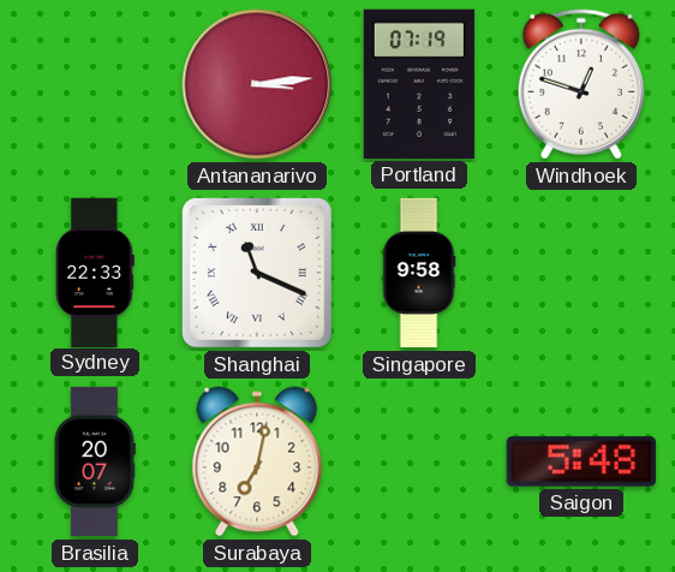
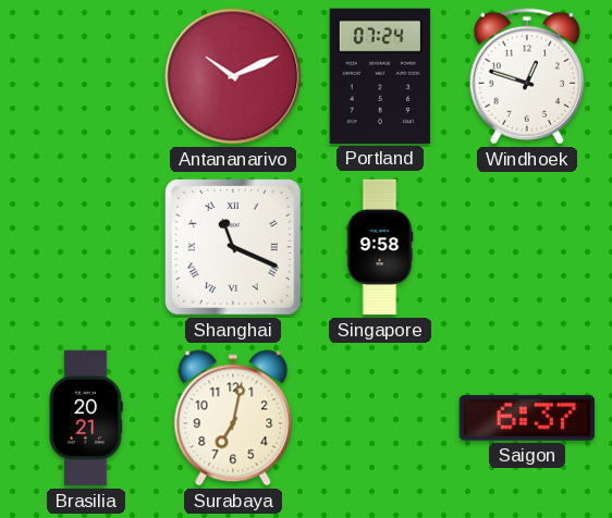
Antananarivo: 3:14 -> 10:11
Portland: 07:19 -> 07:24
Sydney: 22:33 -> none
Brasilia: 20:07 -> 20:21
Saigon: 5:48 -> 6:37
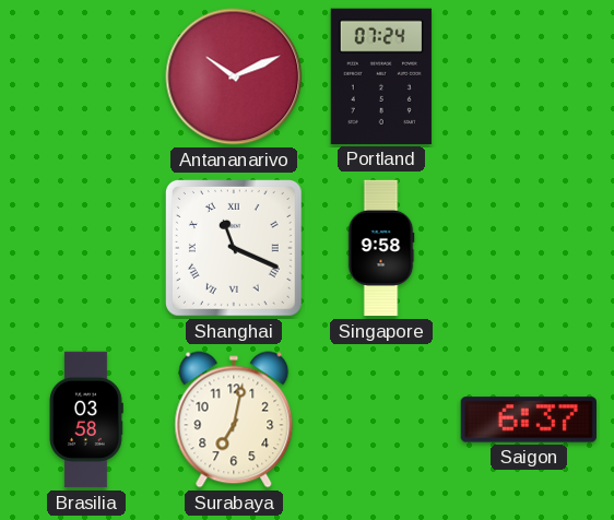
Windhoek: 12:48 -> none
Brasilia: 20:21 -> 03:58
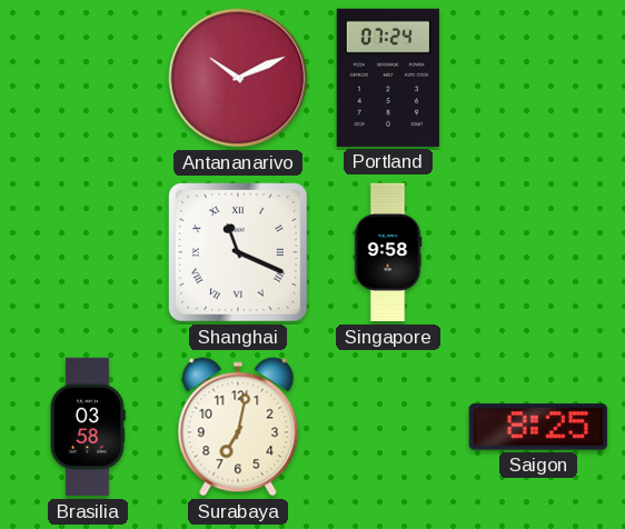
Saigon: 6:37 -> 8:25
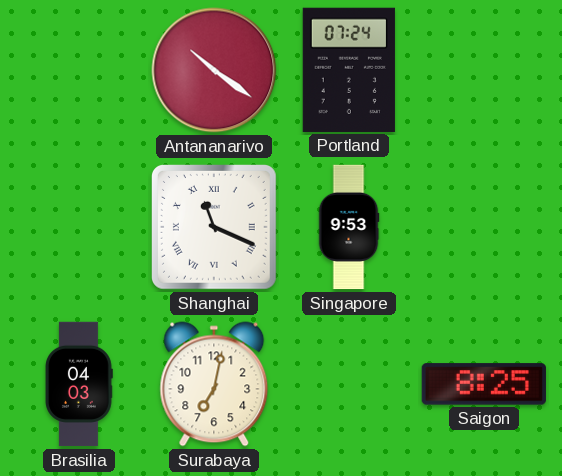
Antananarivo: 10:11 -> 10:21
Singapore: 9:58 -> 9:53
Brasilia: 03:58 -> 04:03
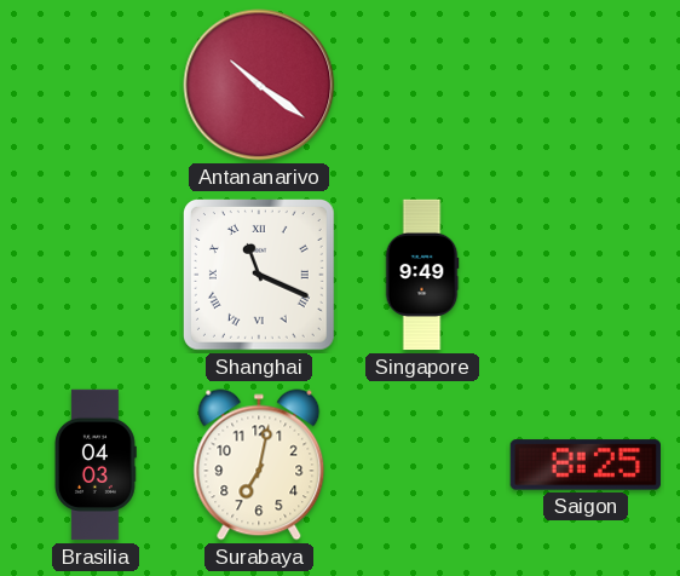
Portland: 07:24 -> none
Singapore: 9:53 -> 9:49
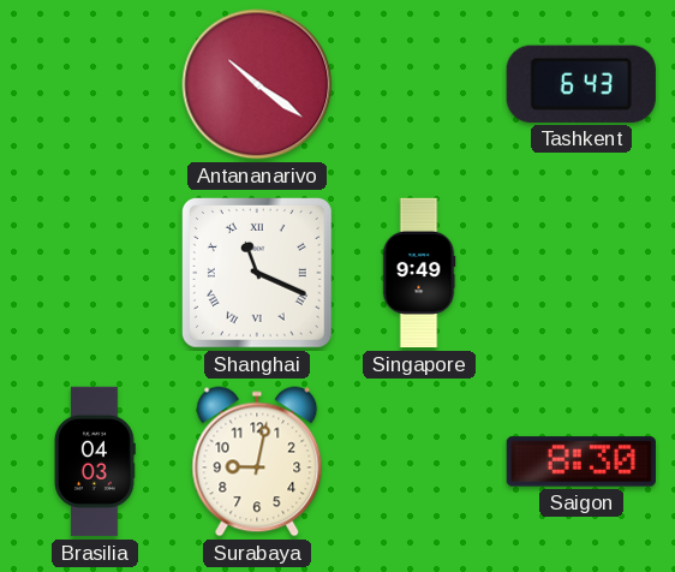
Tashkent: none -> 6:43
Surabaya: 7:02 -> 9:02
Saigon: 8:25 -> 8:30
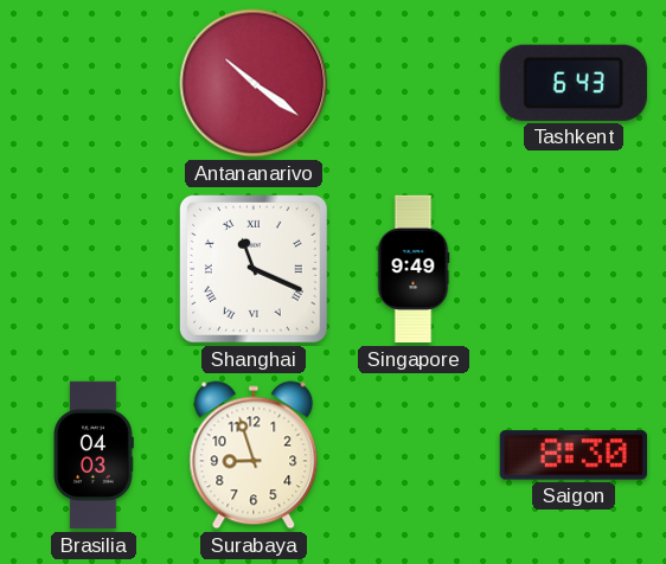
Surabaya: 9:02 -> 8:57
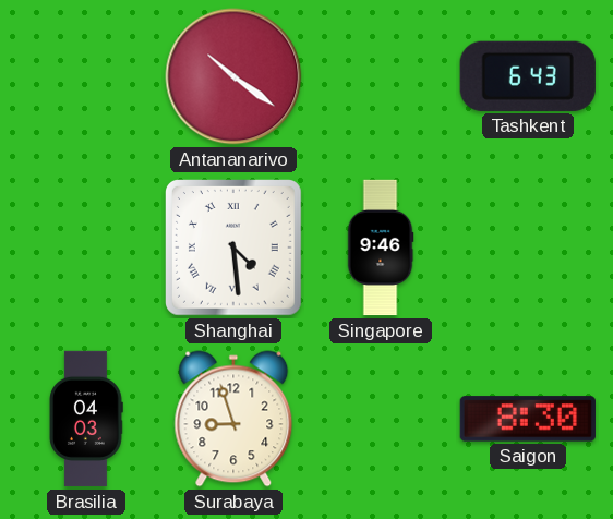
Shanghai: 11:19 -> 4:29
Singapore: 9:49 -> 9:46
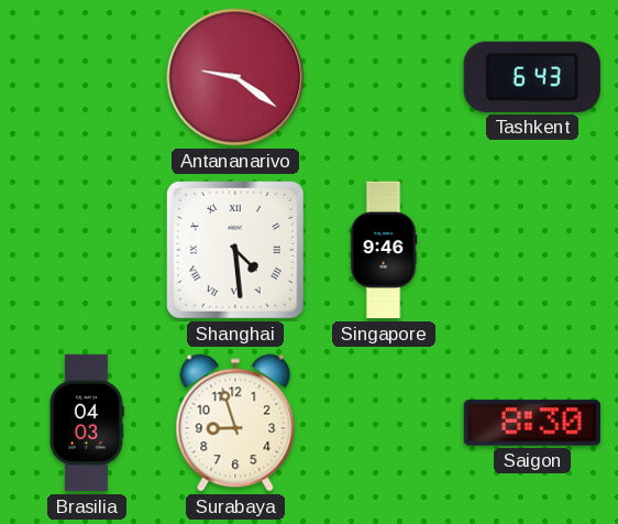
Antananarivo: 10:21 -> 9:21
